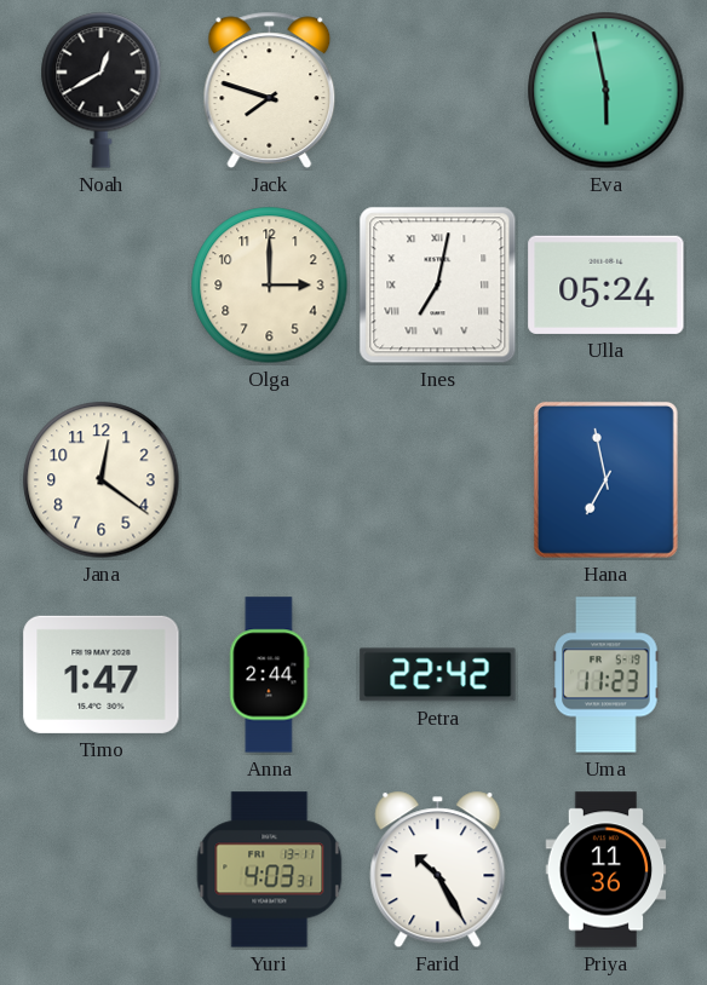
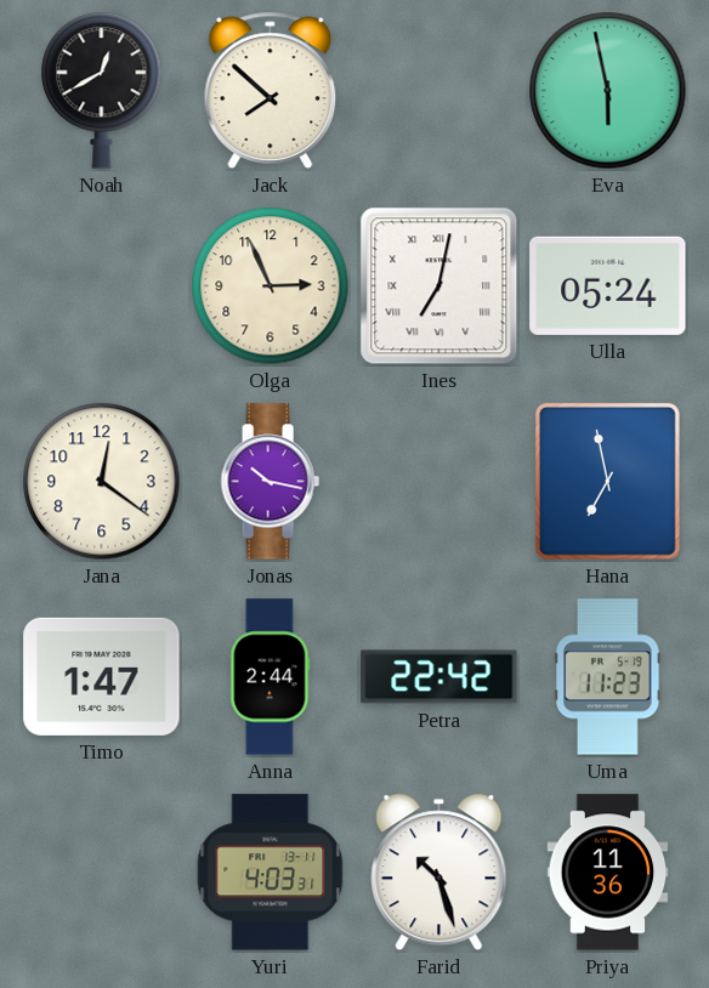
Jack: 7:48 -> 7:52
Olga: 3:00 -> 2:56
Jonas: none -> 10:17
Farid: 10:25 -> 10:27
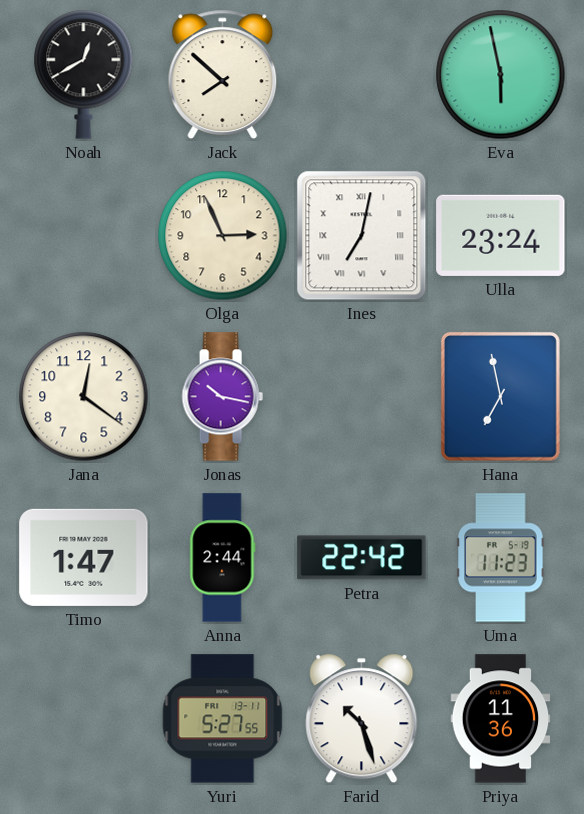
Ulla: 05:24 -> 23:24
Yuri: 4:03 -> 5:27
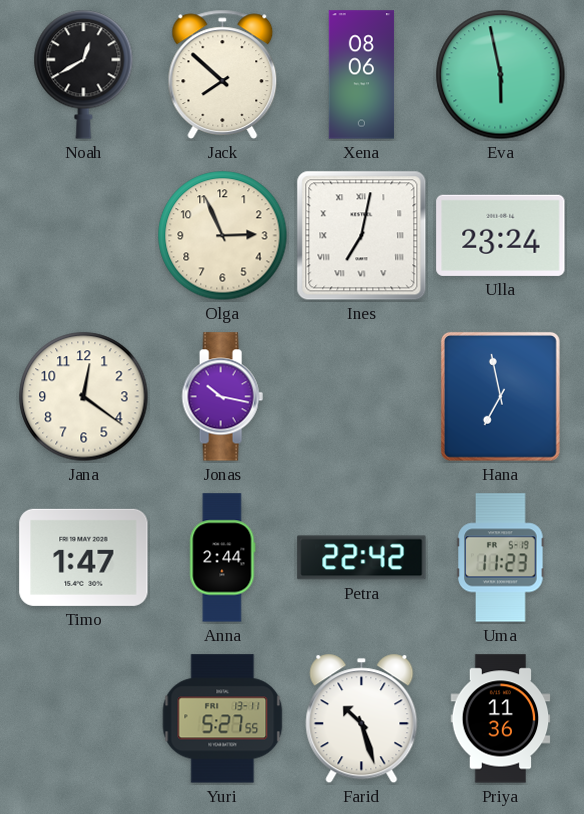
Xena: none -> 08:06
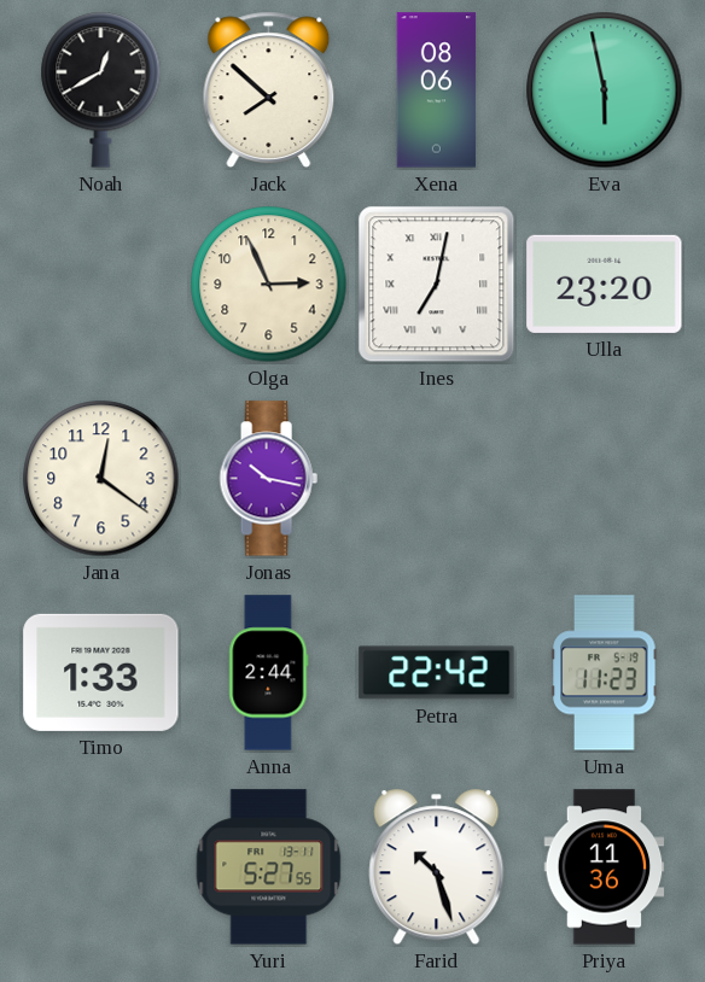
Ulla: 23:24 -> 23:20
Hana: 6:58 -> none
Timo: 1:47 -> 1:33
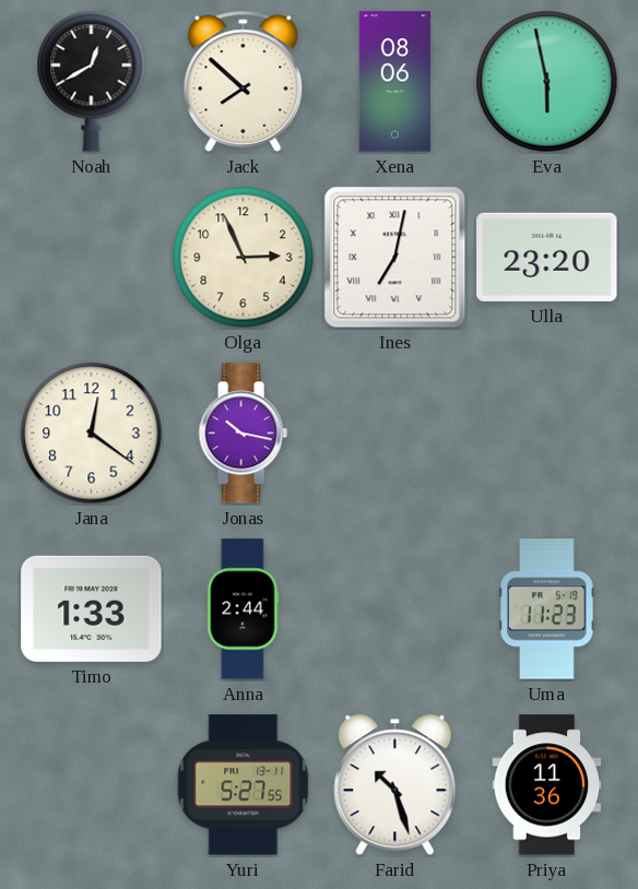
Petra: 22:42 -> none
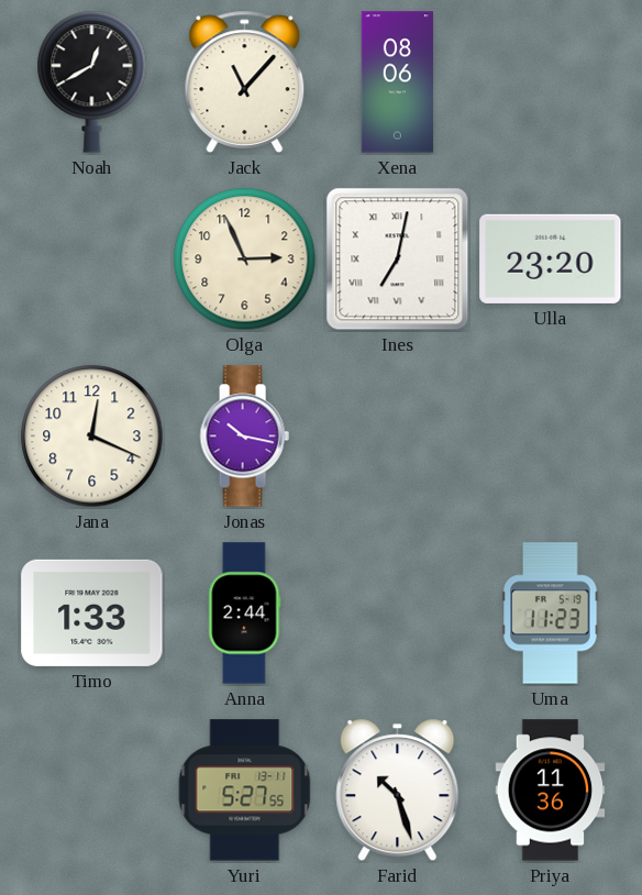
Jack: 7:52 -> 11:07
Eva: 5:58 -> none
Jana: 12:21 -> 12:19
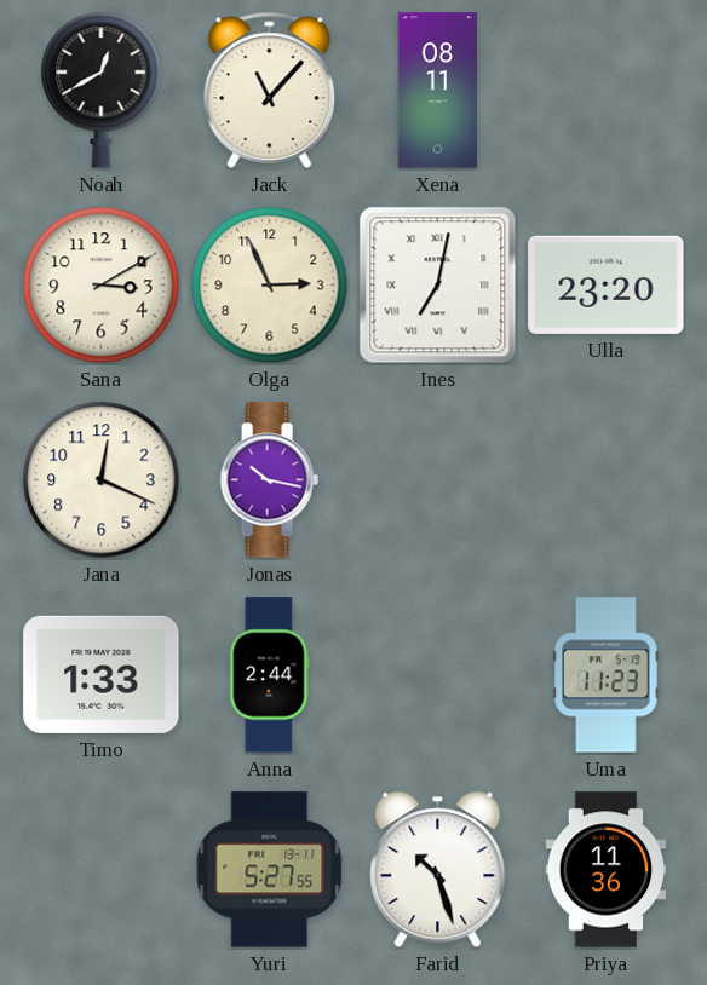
Xena: 08:06 -> 08:11
Sana: none -> 3:10
